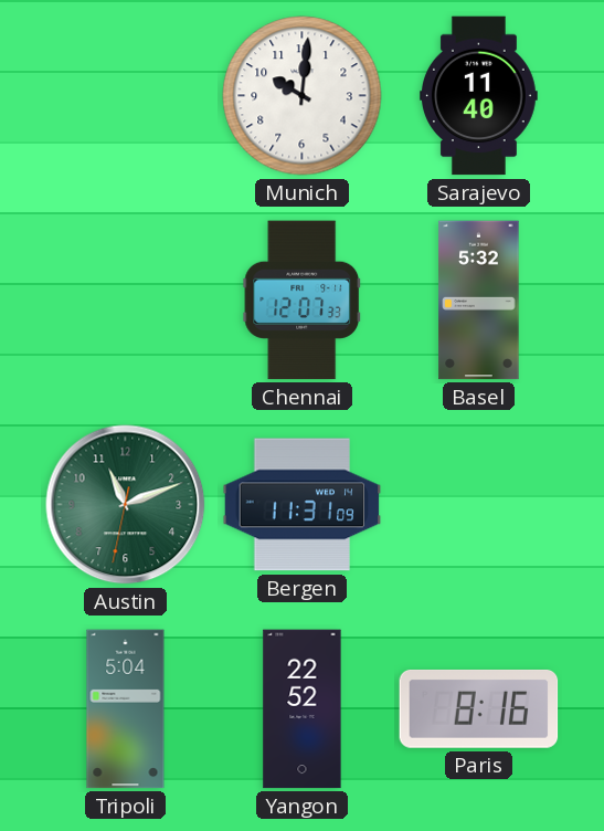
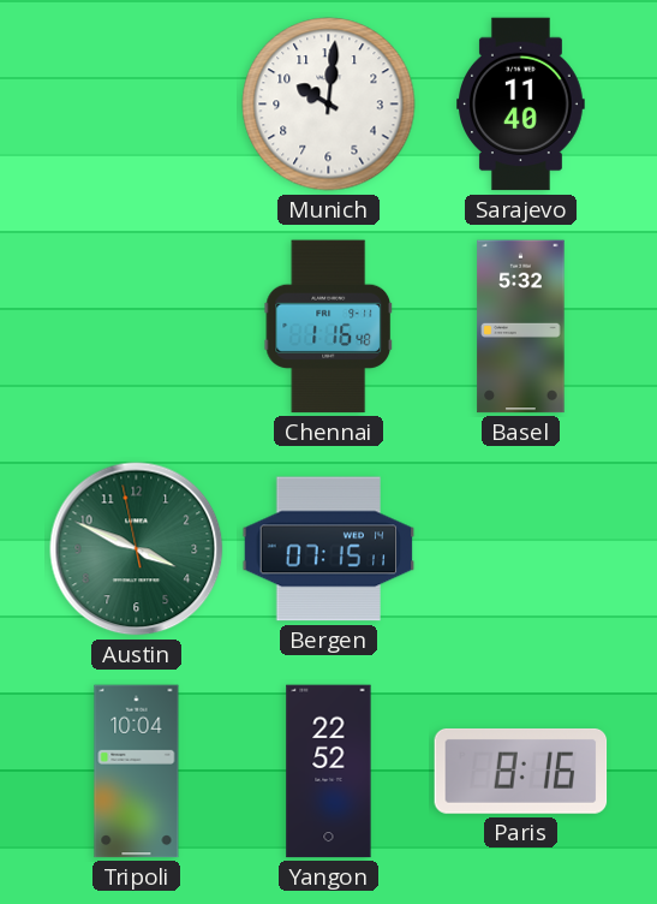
Chennai: 12:07 -> 1:16
Austin: 11:11 -> 3:48
Bergen: 11:31 -> 07:15
Tripoli: 5:04 -> 10:04
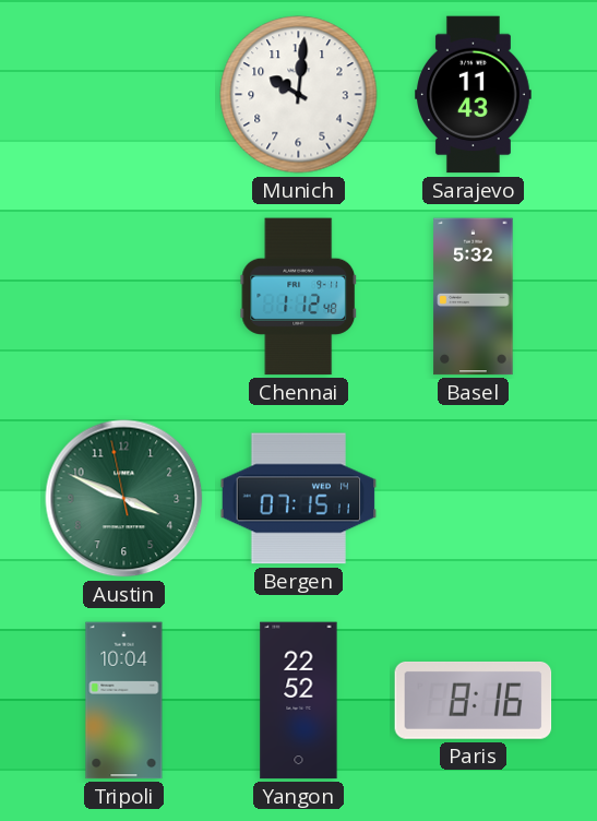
Sarajevo: 11:40 -> 11:43
Chennai: 1:16 -> 1:12
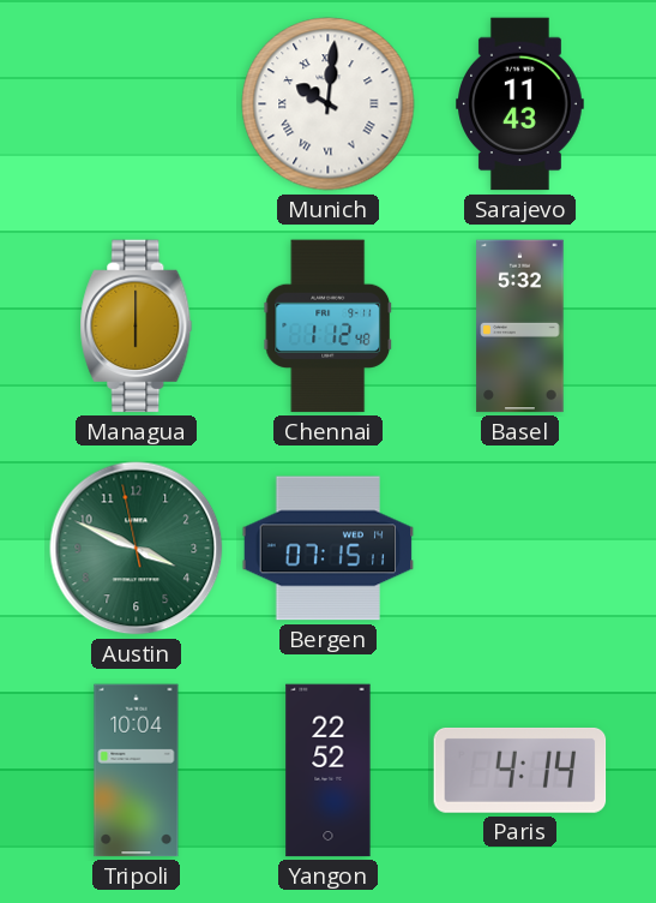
Munich numerals: Arabic -> Roman
Managua: none -> 6:00
Paris: 8:16 -> 4:14
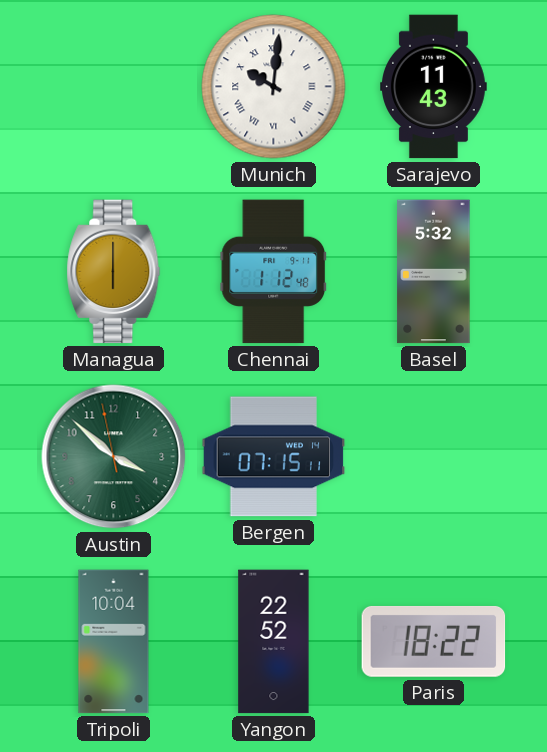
Austin: 3:48 -> 3:51
Paris: 4:14 -> 18:22
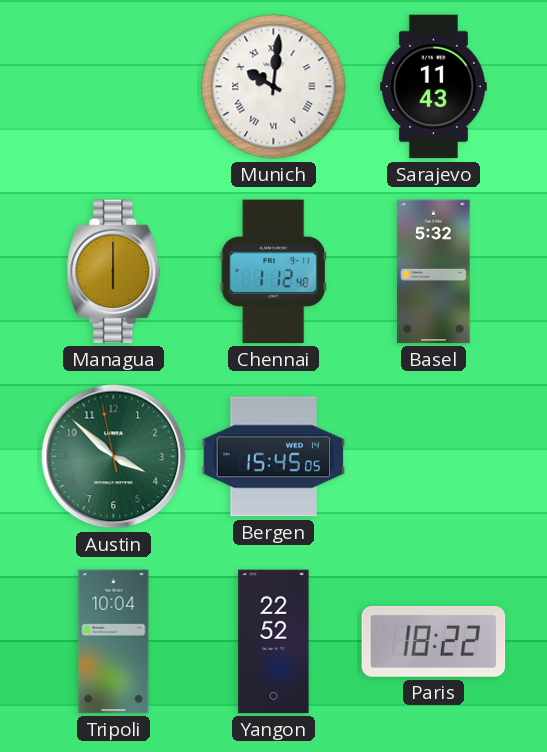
Bergen: 07:15 -> 15:45
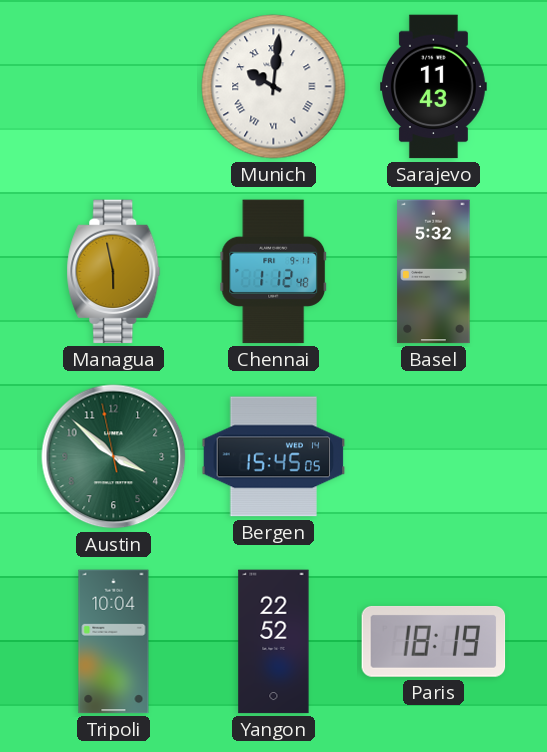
Managua: 6:00 -> 5:58
Paris: 18:22 -> 18:19
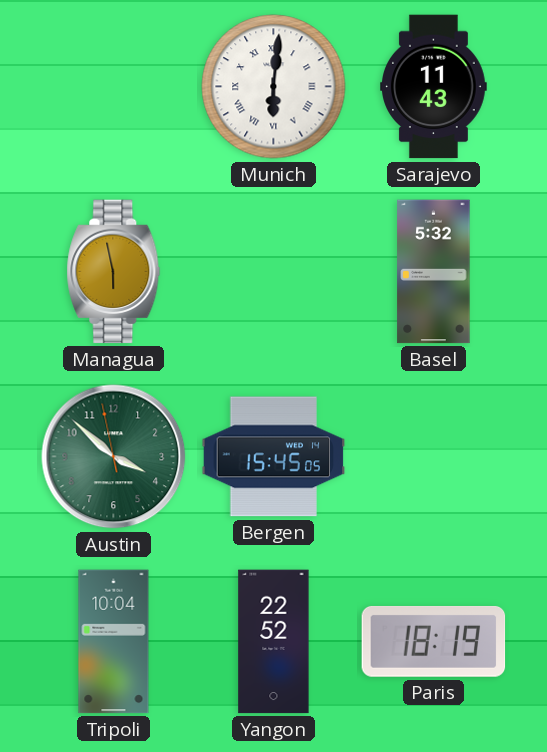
Munich: 10:01 -> 6:01
Chennai: 1:12 -> none
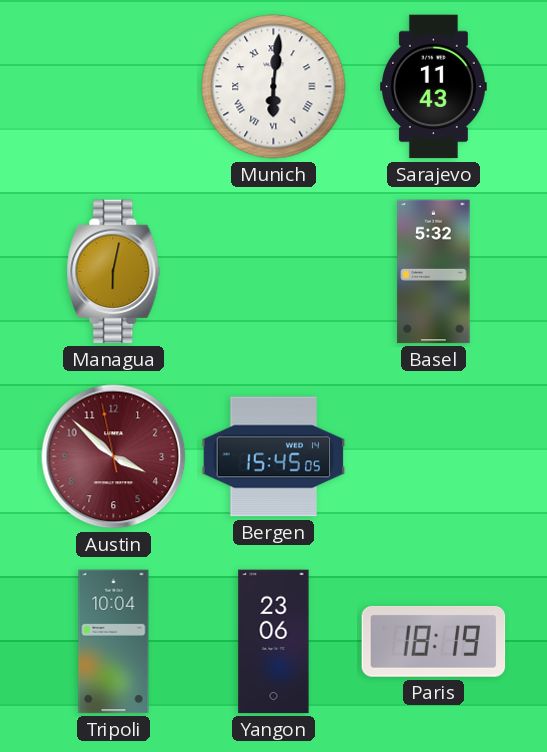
Managua: 5:58 -> 6:02
Austin dial: green -> burgundy
Yangon: 22:52 -> 23:06
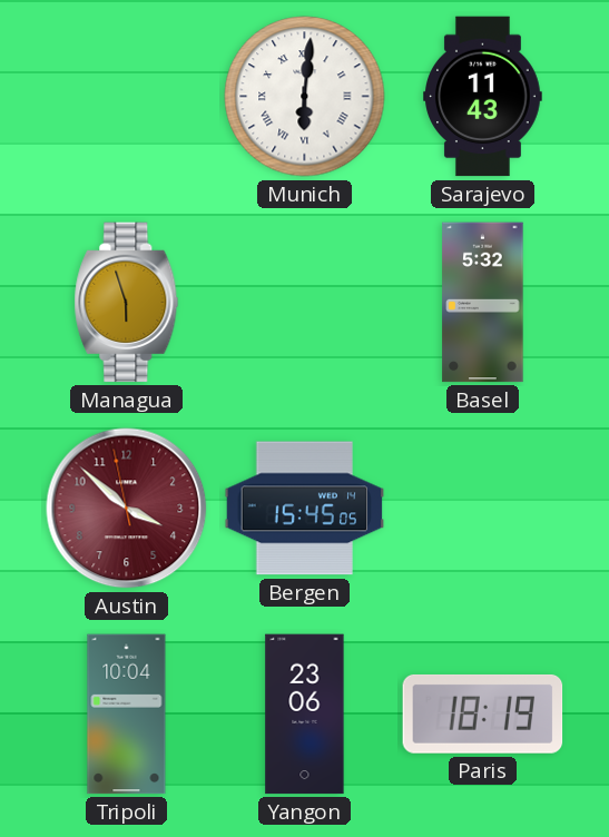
Managua: 6:02 -> 5:57
